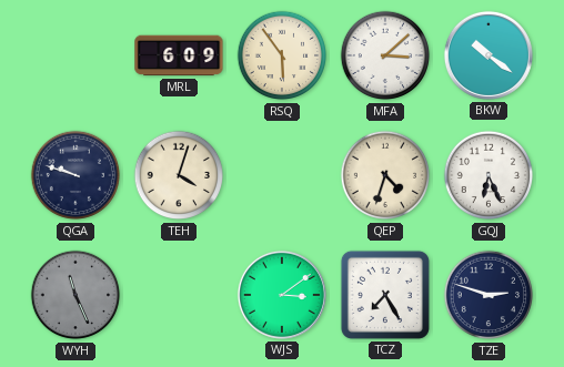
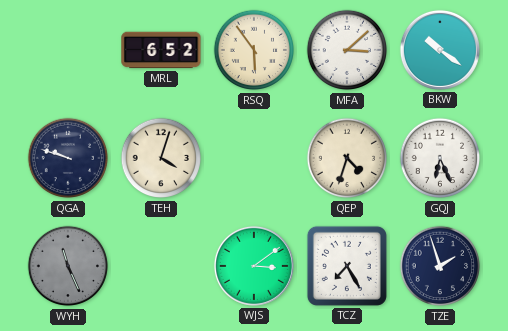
MRL: 6:09 -> 6:52
TZE: 2:48 -> 1:57
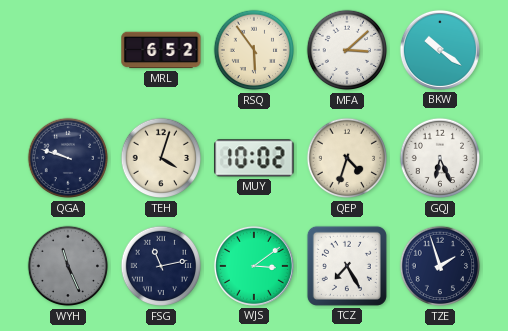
MUY: none -> 10:02
FSG: none -> 11:13
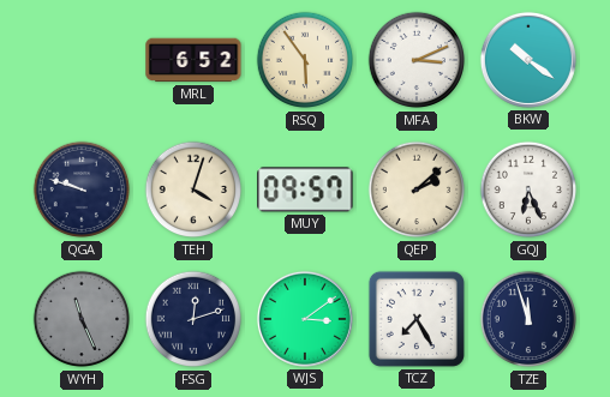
MFA: 3:08 -> 3:11
MUY: 10:02 -> 09:57
QEP: 4:33 -> 2:08
FSG: 11:13 -> 12:12
TZE: 1:57 -> 11:57
